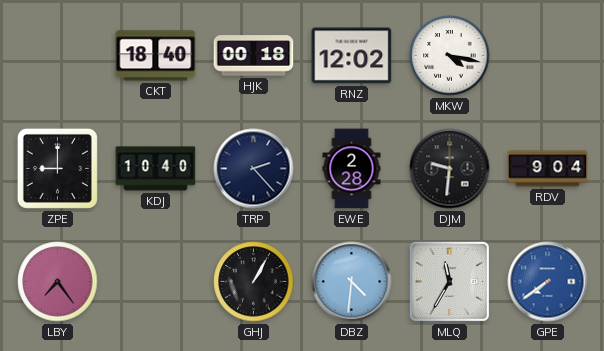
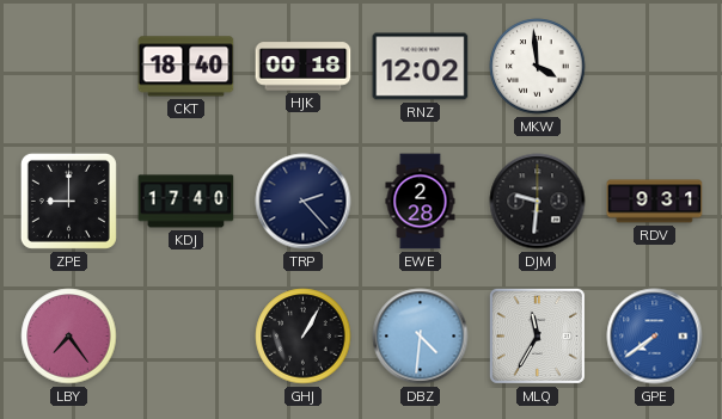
MKW: 4:17 -> 3:59
KDJ: 10:40 -> 17:40
RDV: 9:04 -> 9:31
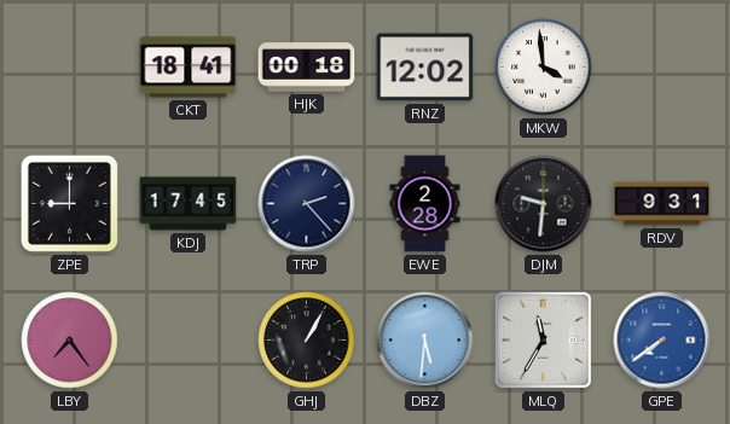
CKT: 18:40 -> 18:41
KDJ: 17:40 -> 17:45
DBZ: 4:31 -> 5:31
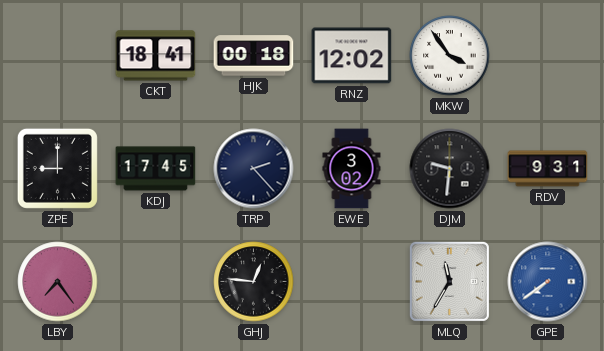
MKW: 3:59 -> 3:54
EWE: 2:28 -> 3:02
GHJ: 1:05 -> 12:46
DBZ: 5:31 -> none
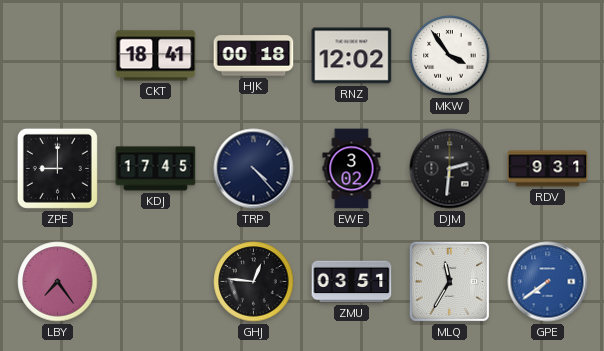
TRP: 2:23 -> 4:23
DJM: 9:31 -> 2:31
ZMU: none -> 03:51
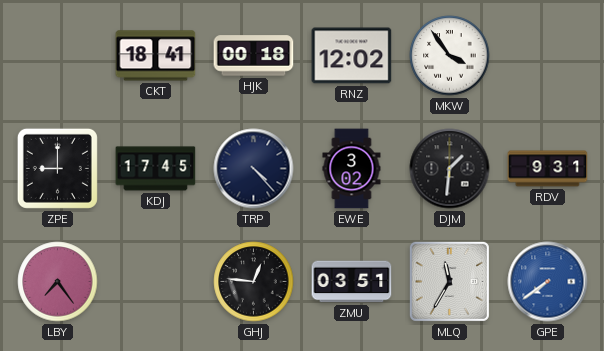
DJM: 2:31 -> 1:31
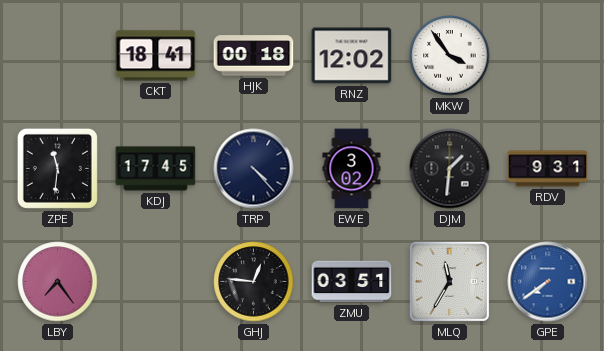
ZPE: 9:00 -> 11:31
